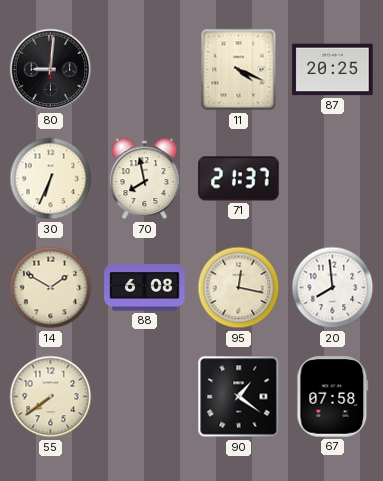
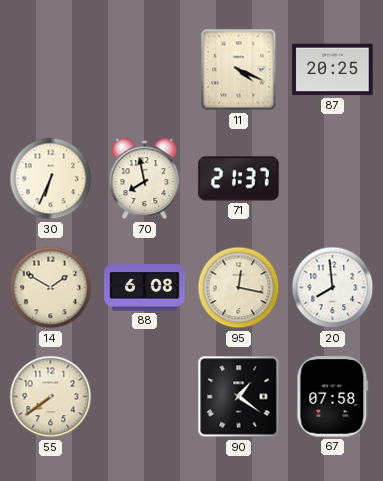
80: 9:01 -> none
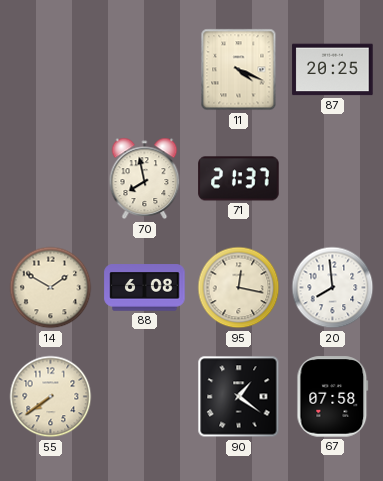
30: 6:34 -> none
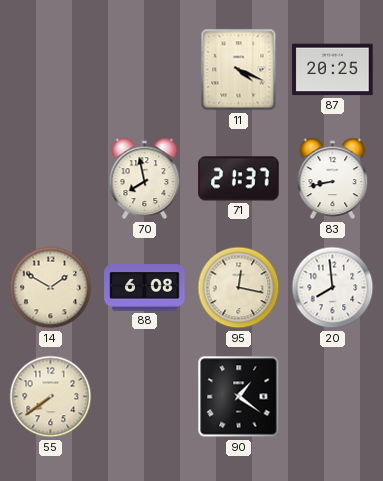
83: none -> 8:43
67: 07:58 -> none
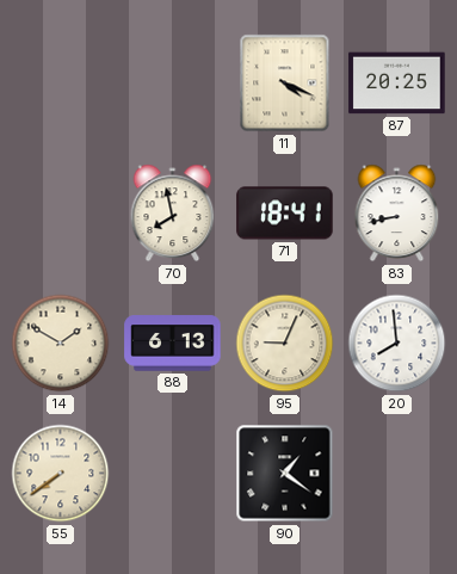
71: 21:37 -> 18:41
88: 6:08 -> 6:13
95: 12:17 -> 9:04
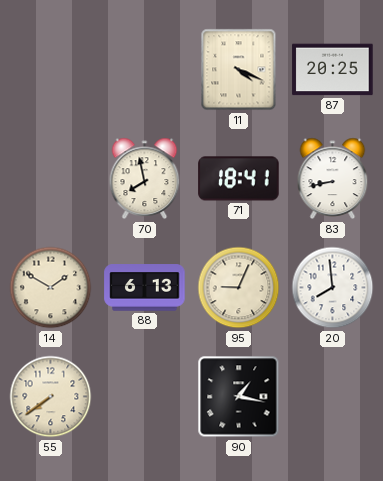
90: 1:21 -> 1:17
